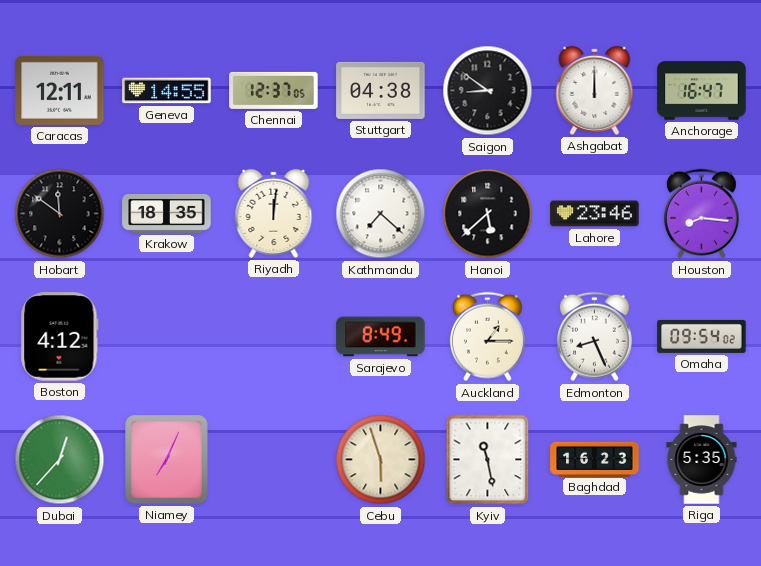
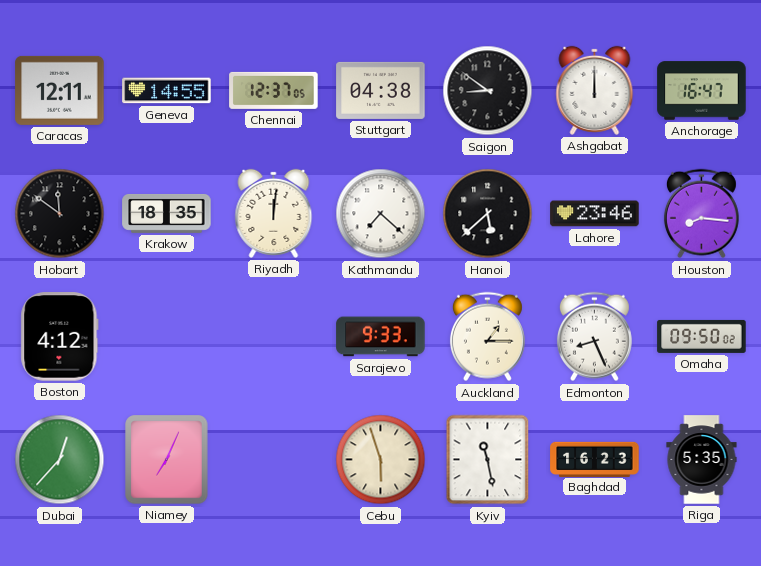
Sarajevo: 8:49 -> 9:33
Omaha: 09:54 -> 09:50
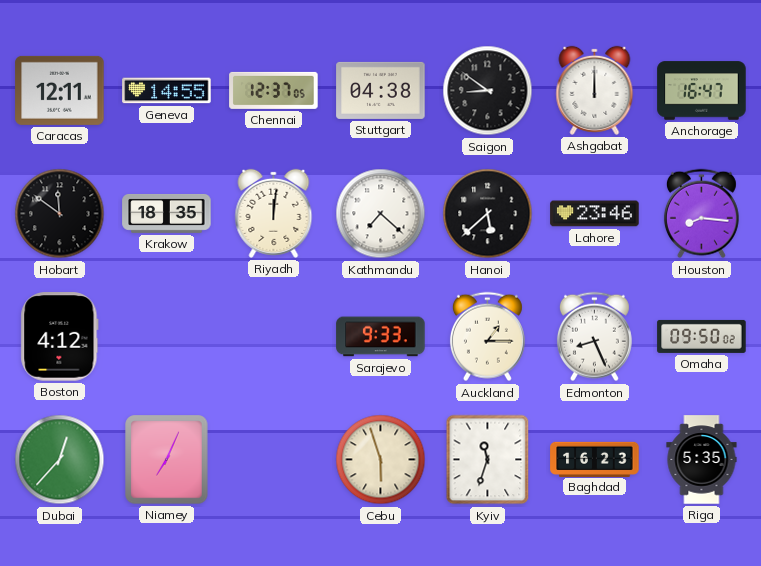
Kyiv: 11:28 -> 11:33
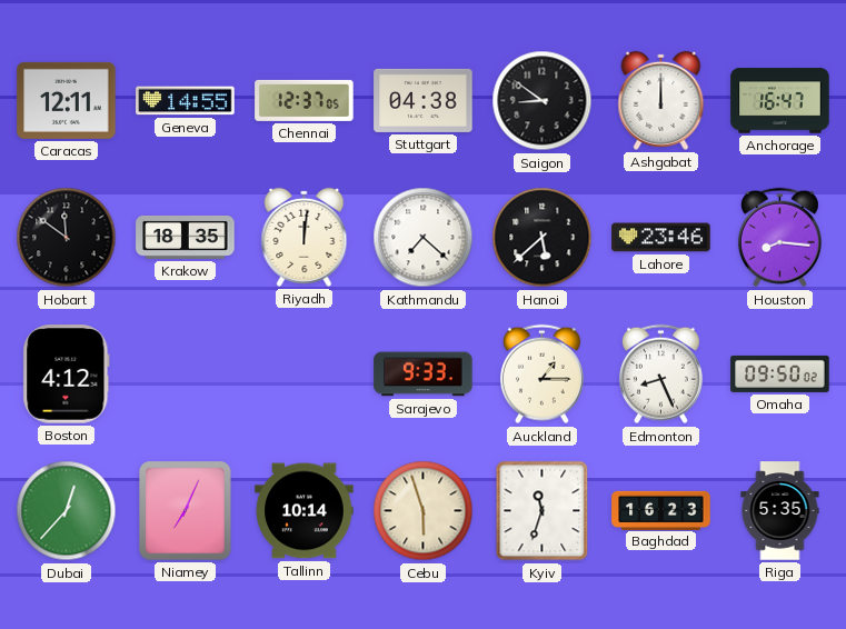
Tallinn: none -> 10:14
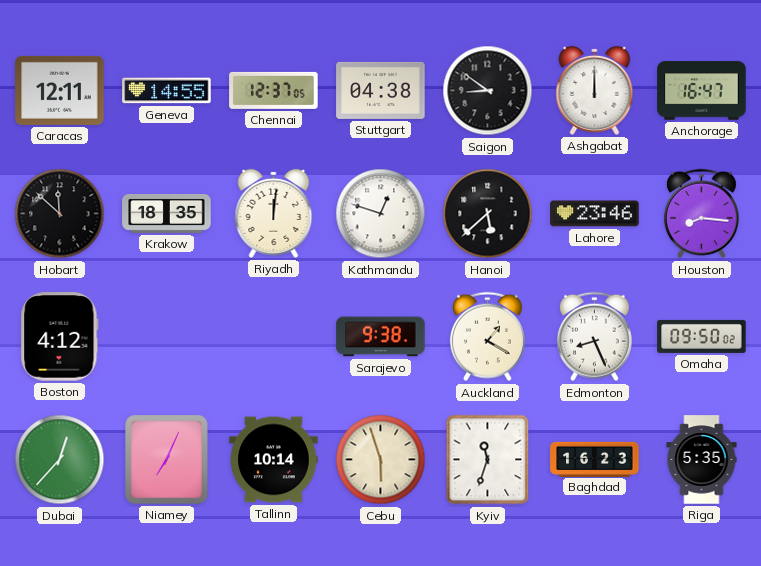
Hobart: 11:51 -> 11:52
Kathmandu: 7:22 -> 12:48
Sarajevo: 9:33 -> 9:38
Auckland: 1:15 -> 1:20
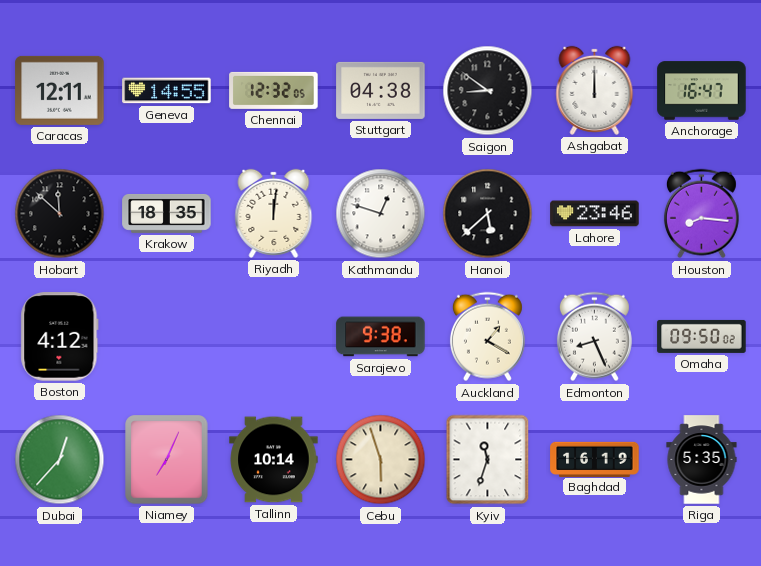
Chennai: 12:37 -> 12:32
Baghdad: 16:23 -> 16:19
